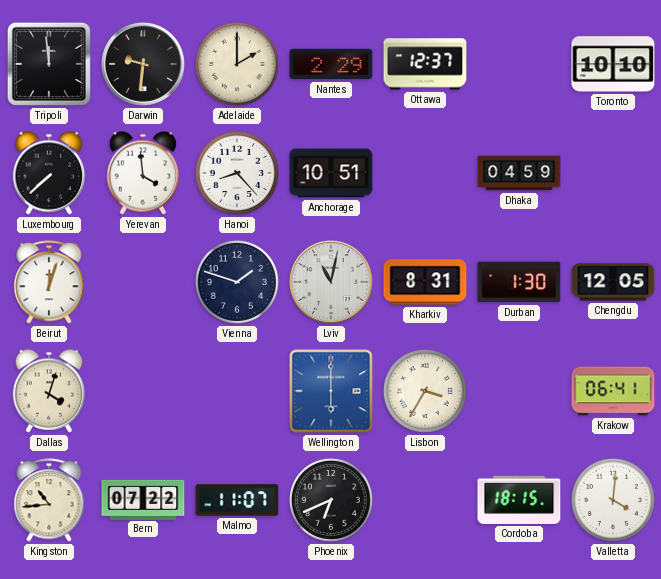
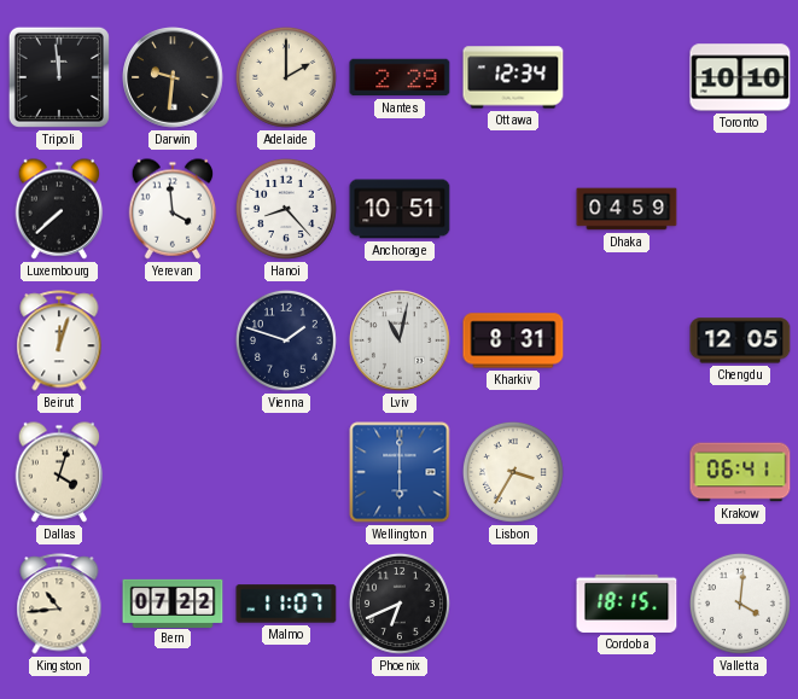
Ottawa: 12:37 -> 12:34
Durban: 1:30 -> none
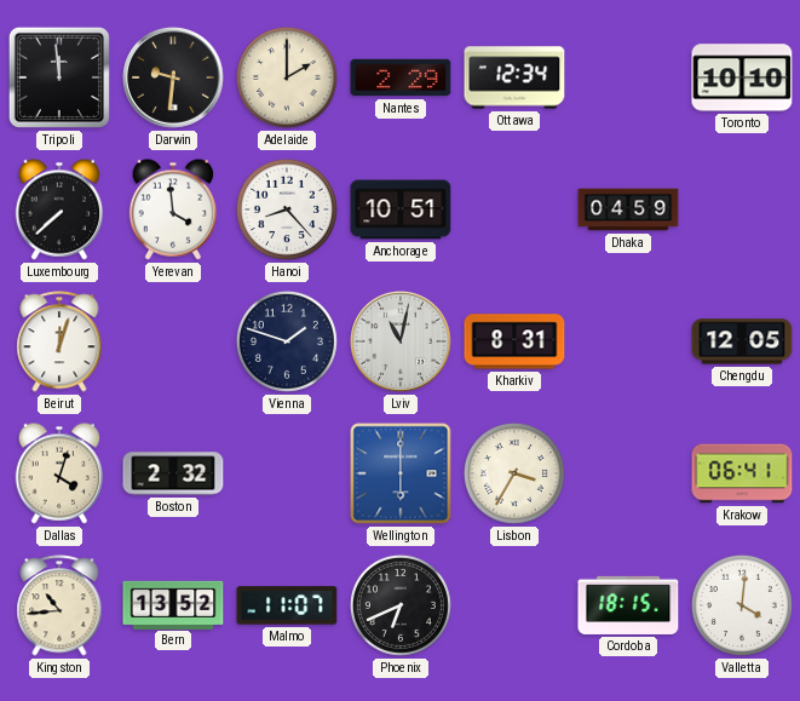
Boston: none -> 2:32
Bern: 07:22 -> 13:52
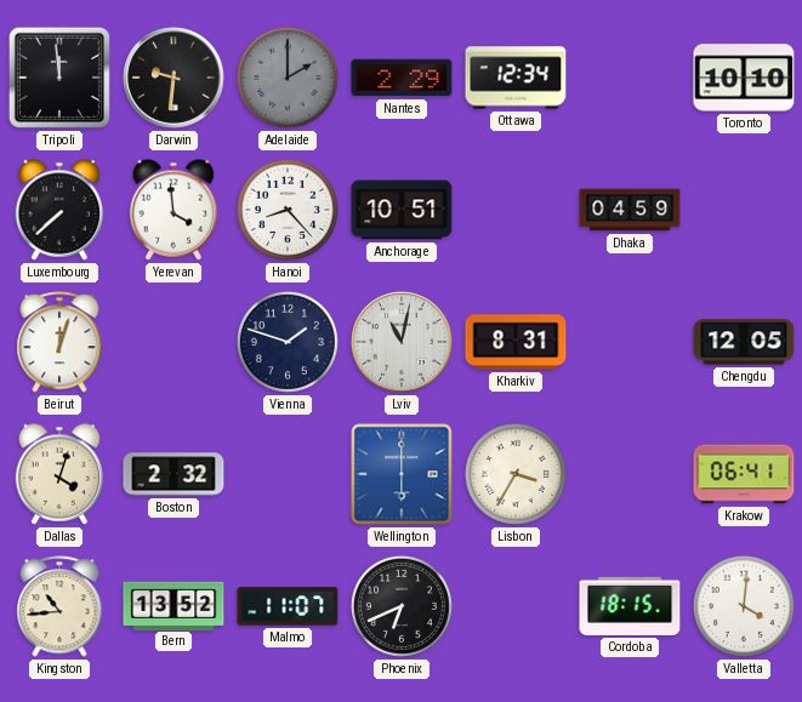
Adelaide dial: cream -> grey
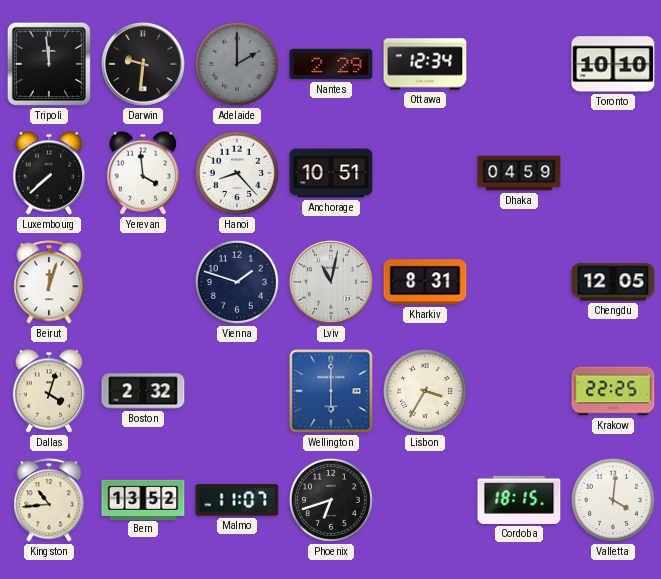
Krakow: 06:41 -> 22:25
Phoenix: 6:41 -> 6:42
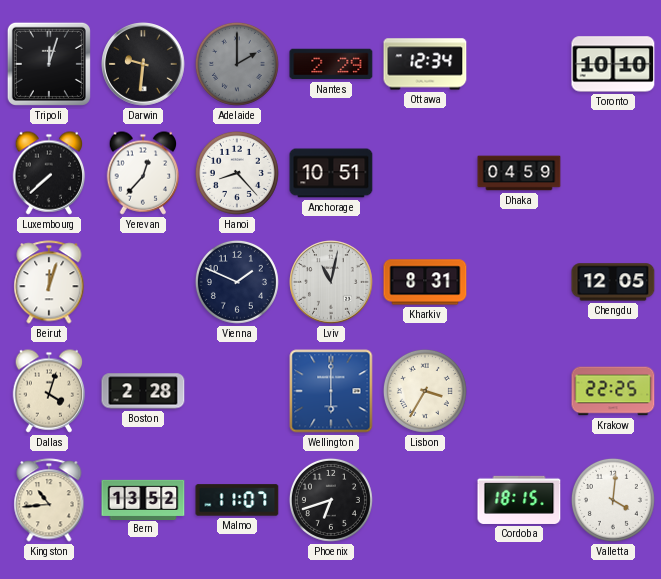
Tripoli: 11:59 -> 12:03
Yerevan: 3:59 -> 12:37
Vienna: 1:48 -> 1:49
Boston: 2:32 -> 2:28
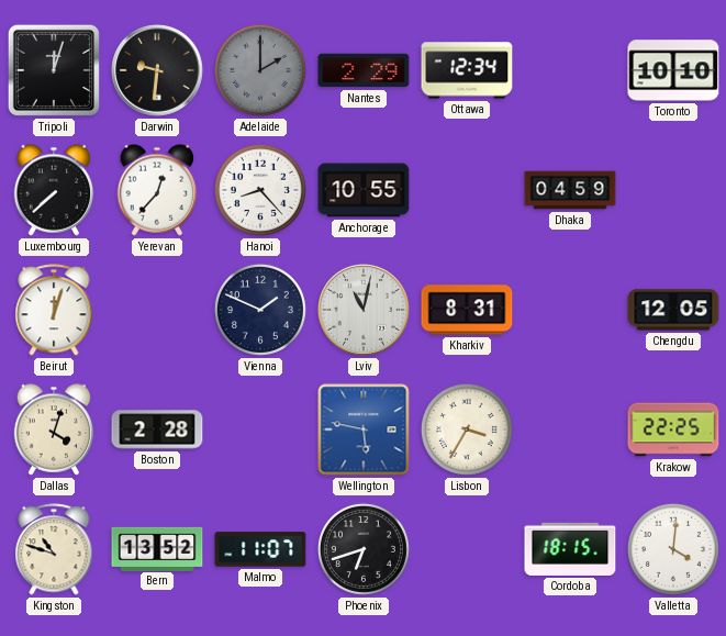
Anchorage: 10:51 -> 10:55
Wellington: 6:00 -> 5:47
Kingston: 10:44 -> 10:48
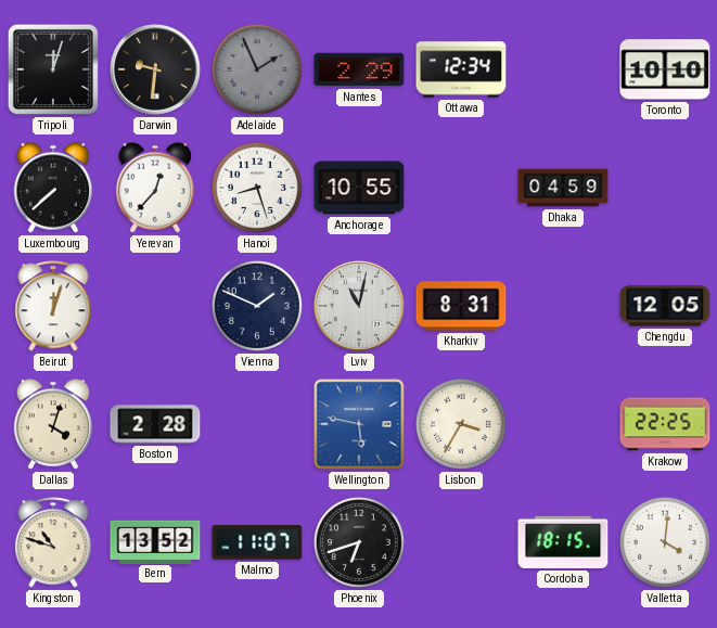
Adelaide: 2:00 -> 1:56
Hanoi: 8:23 -> 8:27
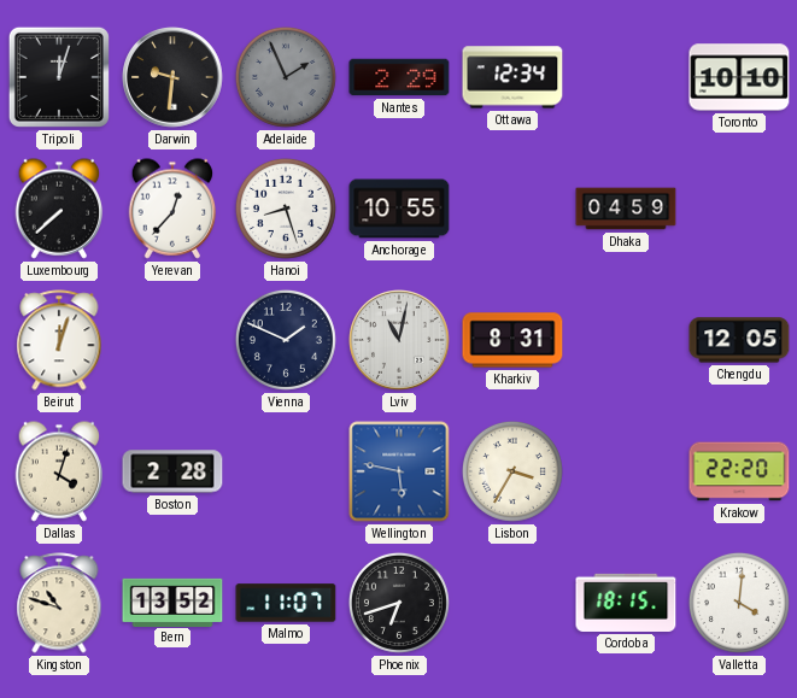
Krakow: 22:25 -> 22:20
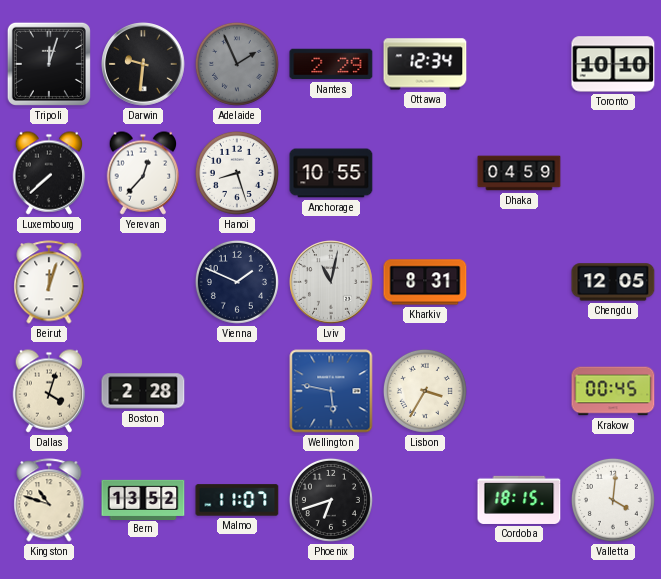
Krakow: 22:20 -> 00:45
